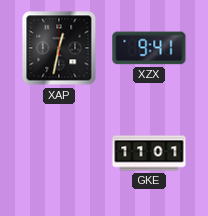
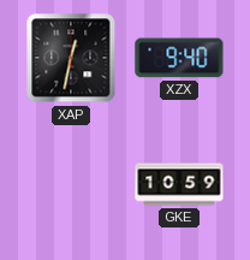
XZX: 9:41 -> 9:40
GKE: 11:01 -> 10:59
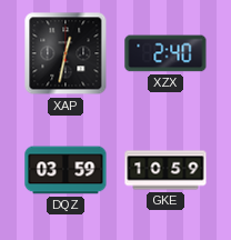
XZX: 9:40 -> 2:40
DQZ: none -> 03:59
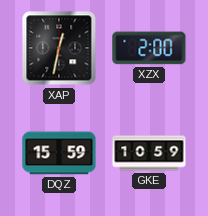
XZX: 2:40 -> 2:00
DQZ: 03:59 -> 15:59
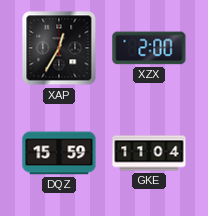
XAP: 12:32 -> 12:35
GKE: 10:59 -> 11:04
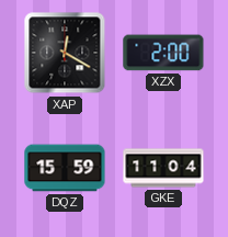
XAP: 12:35 -> 12:20
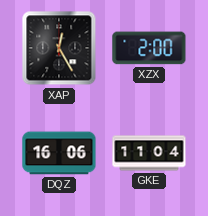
XAP: 12:20 -> 12:25
DQZ: 15:59 -> 16:06
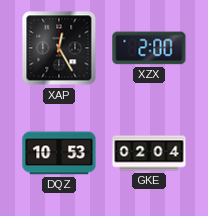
DQZ: 16:06 -> 10:53
GKE: 11:04 -> 02:04
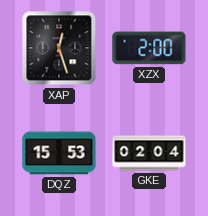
XAP: 12:25 -> 12:27
DQZ: 10:53 -> 15:53
